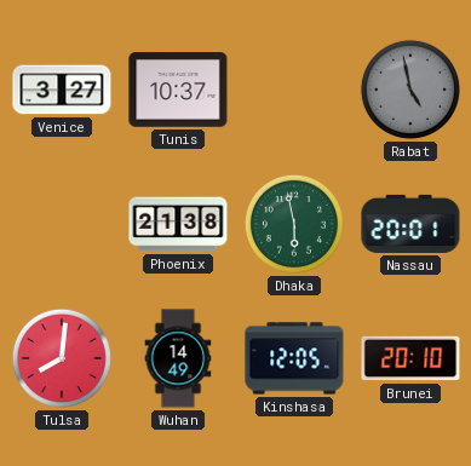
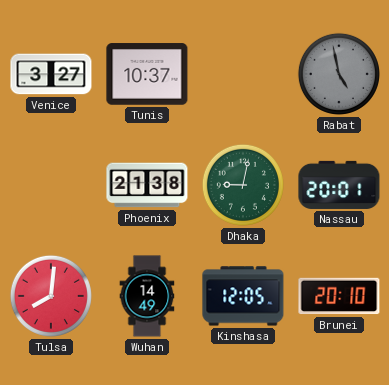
Dhaka: 5:58 -> 9:02
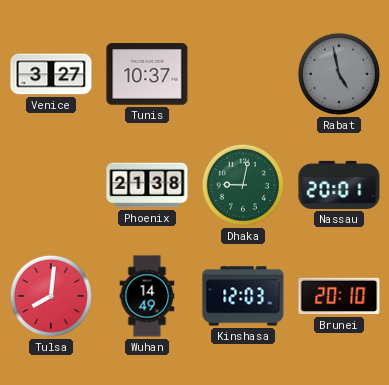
Kinshasa: 12:05 -> 12:03
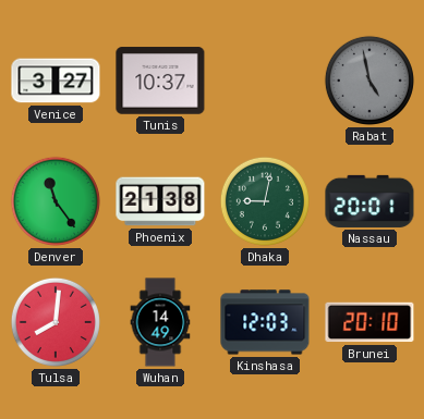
Denver: none -> 11:24
